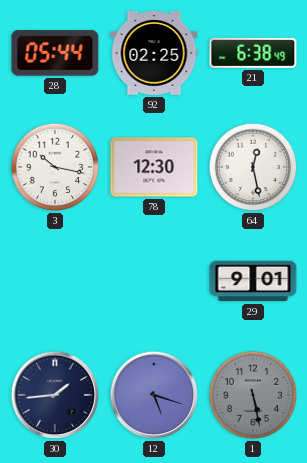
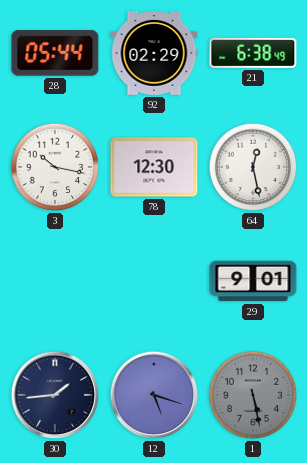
92: 02:25 -> 02:29
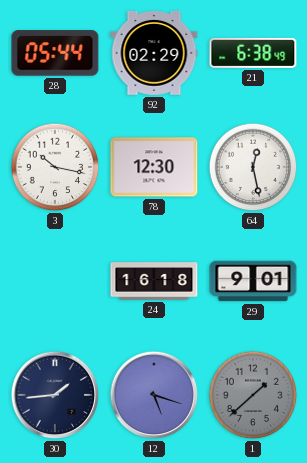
24: none -> 16:18
1: 5:28 -> 1:38
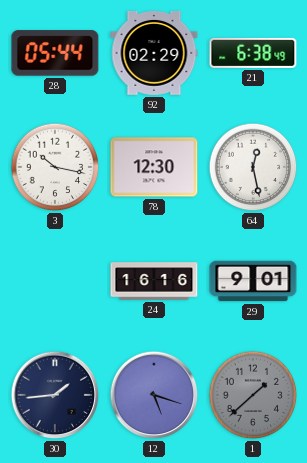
24: 16:18 -> 16:16
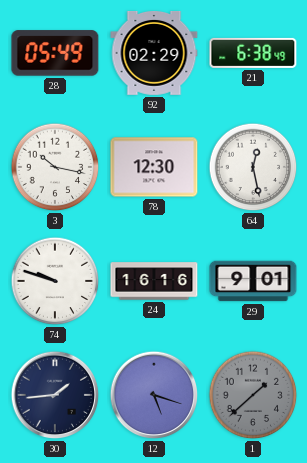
28: 05:44 -> 05:49
74: none -> 9:48
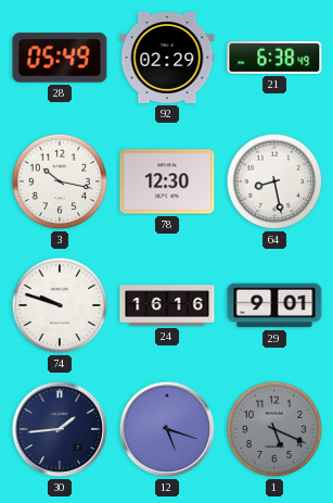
64: 12:28 -> 8:28
1: 1:38 -> 5:19
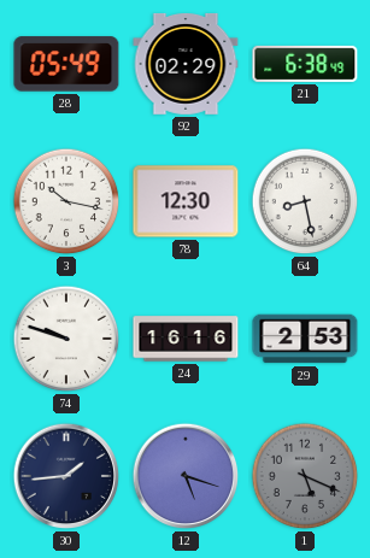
29: 9:01 -> 2:53
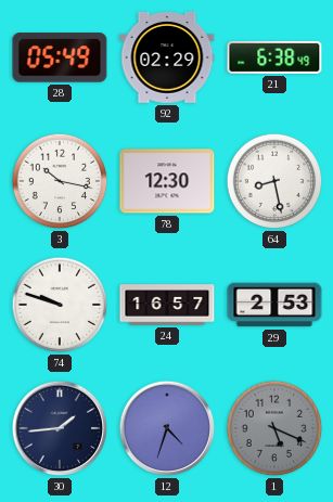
24: 16:16 -> 16:57
12: 5:18 -> 4:33
